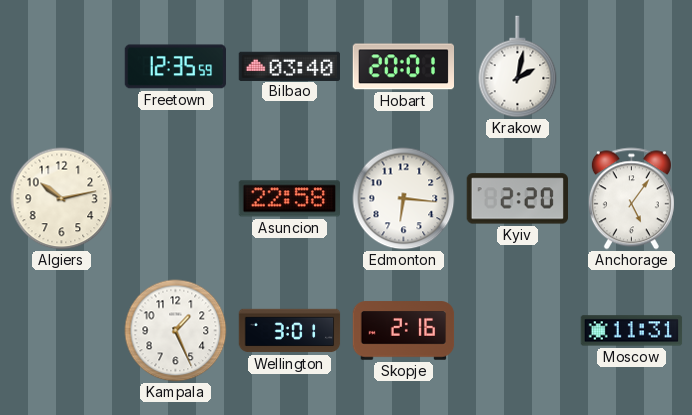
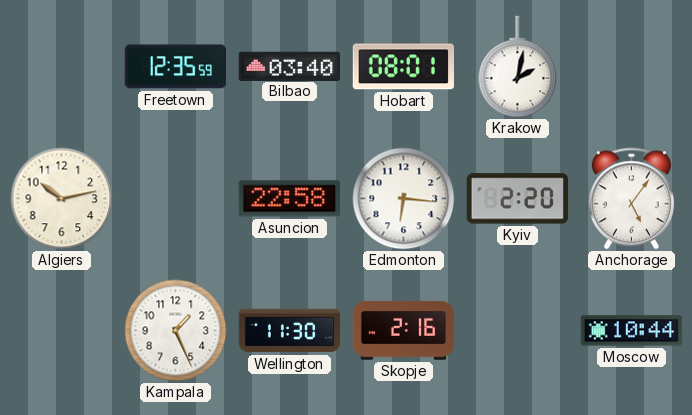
Hobart: 20:01 -> 08:01
Wellington: 3:01 -> 11:30
Moscow: 11:31 -> 10:44
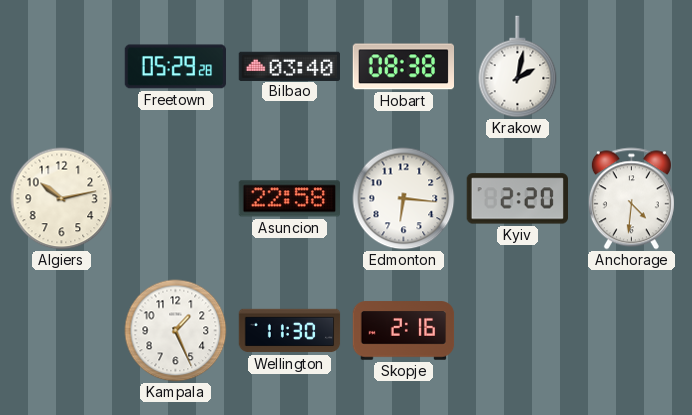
Freetown: 12:35 -> 05:29
Hobart: 08:01 -> 08:38
Anchorage: 5:06 -> 4:31
Moscow: 10:44 -> none
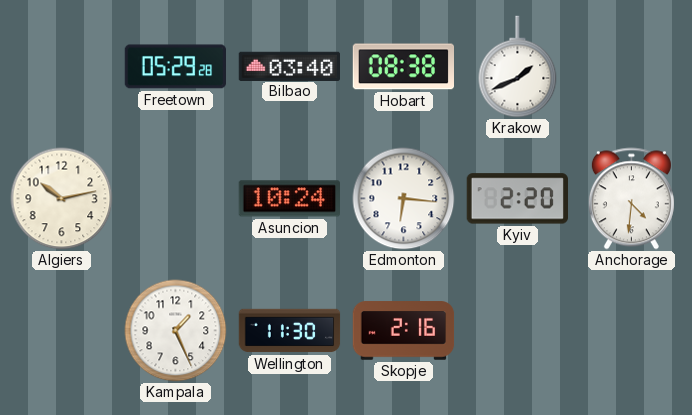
Krakow: 2:02 -> 1:41
Asuncion: 22:58 -> 10:24
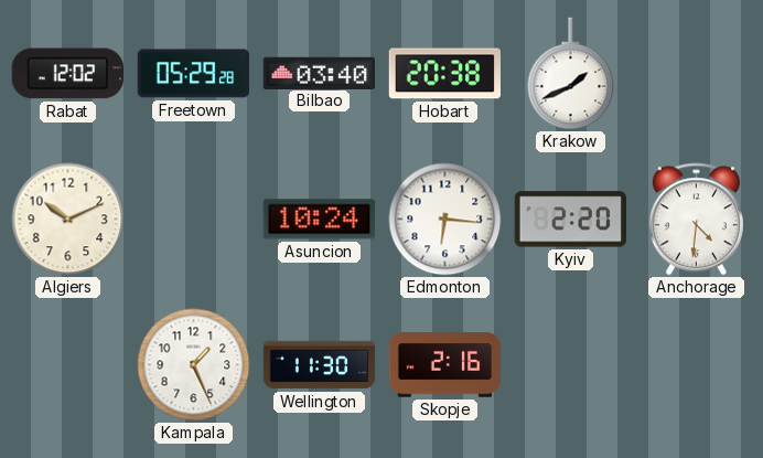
Rabat: none -> 12:02
Hobart: 08:38 -> 20:38
Algiers: 10:13 -> 10:11
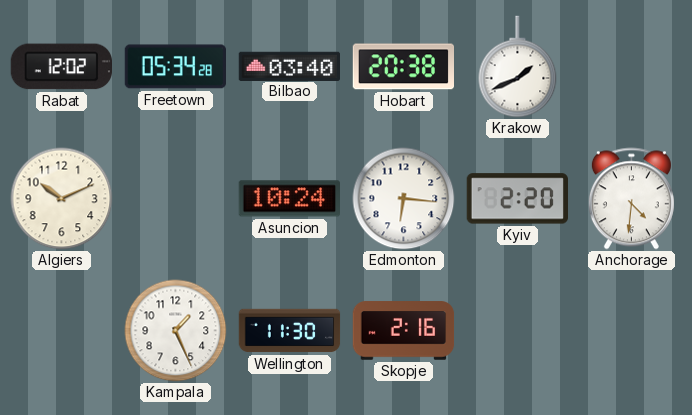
Freetown: 05:29 -> 05:34
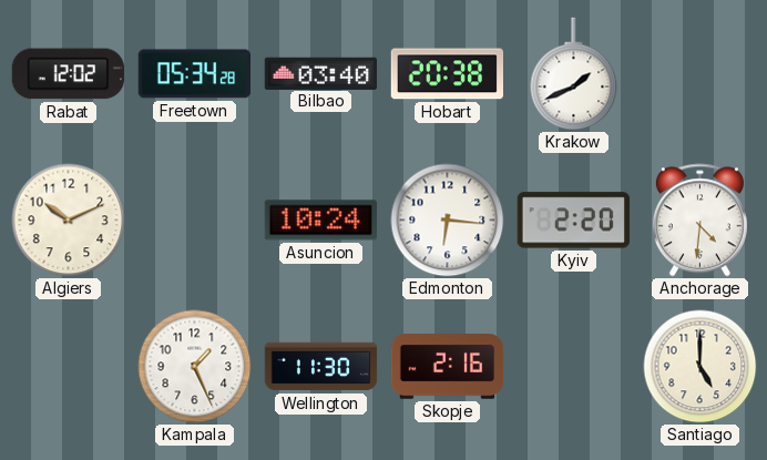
Santiago: none -> 5:00
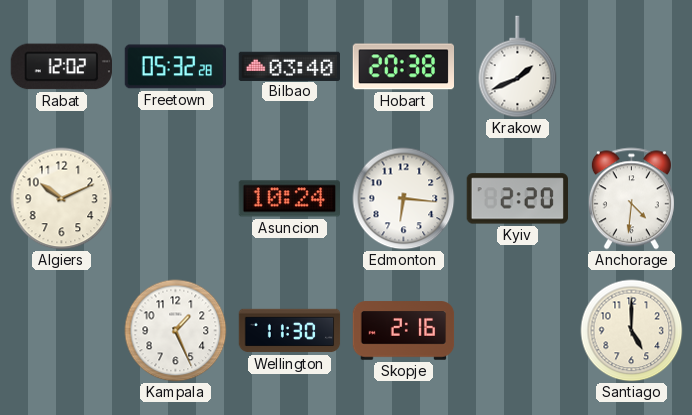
Freetown: 05:34 -> 05:32
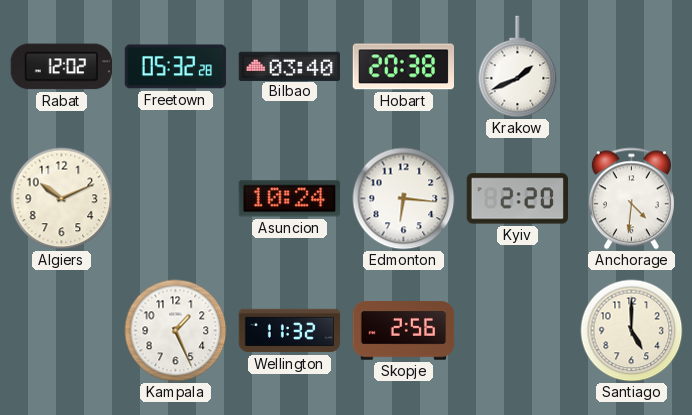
Wellington: 11:30 -> 11:32
Skopje: 2:16 -> 2:56
